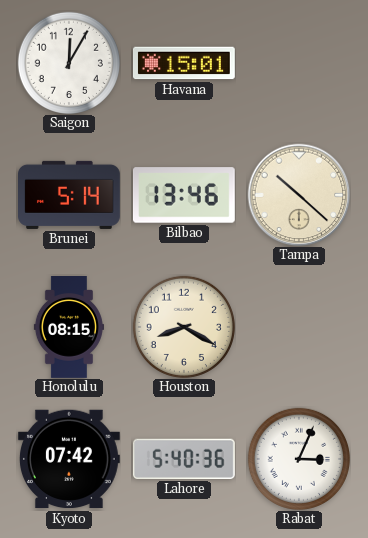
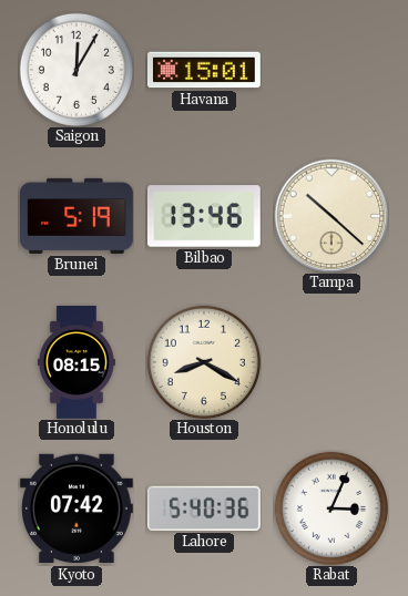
Brunei: 5:14 -> 5:19
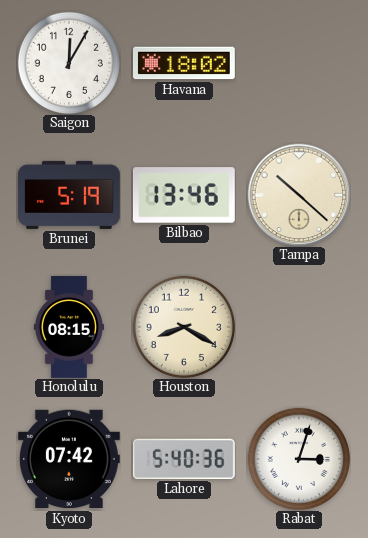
Havana: 15:01 -> 18:02
Rabat: 3:04 -> 3:03
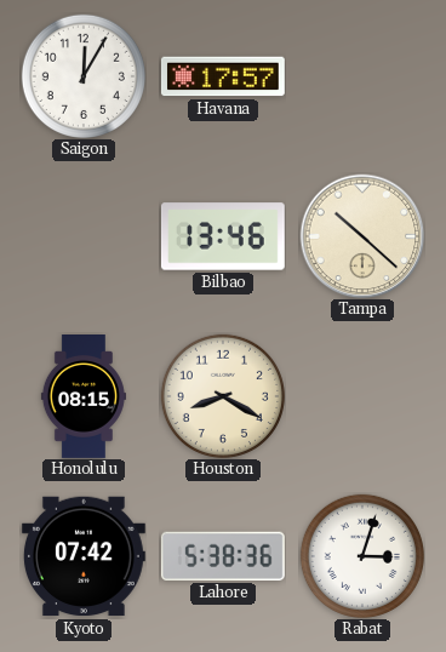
Havana: 18:02 -> 17:57
Brunei: 5:19 -> none
Lahore: 5:40 -> 5:38
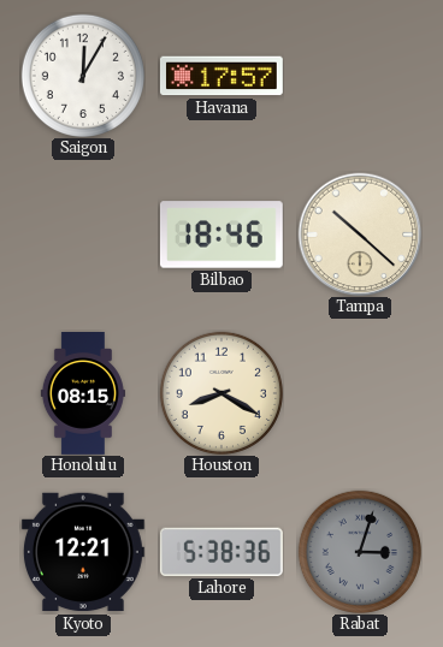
Bilbao: 13:46 -> 18:46
Kyoto: 07:42 -> 12:21
Rabat dial: white -> grey
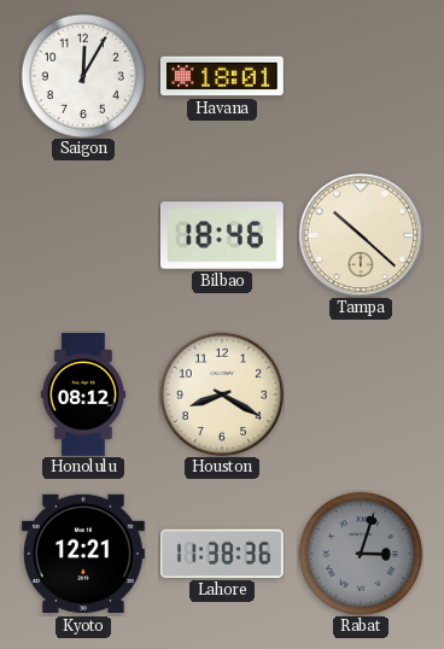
Havana: 17:57 -> 18:01
Honolulu: 08:15 -> 08:12
Lahore: 5:38 -> 11:38
